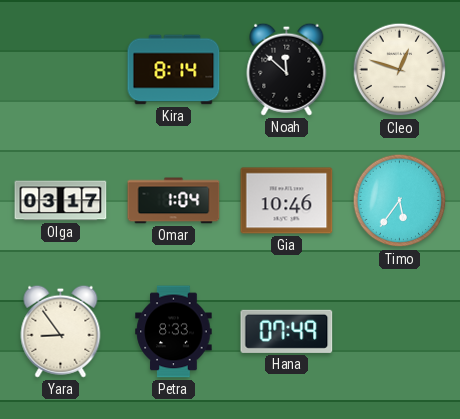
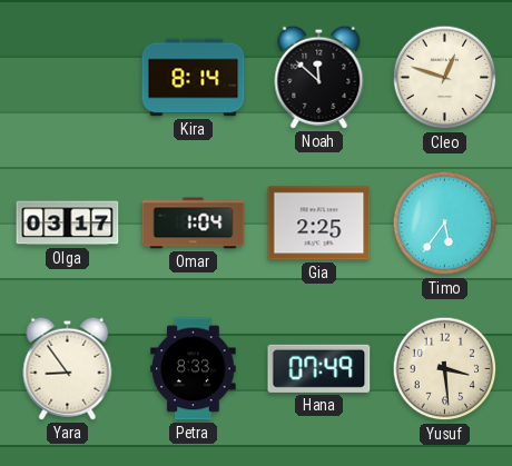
Gia: 10:46 -> 2:25
Yusuf: none -> 3:29
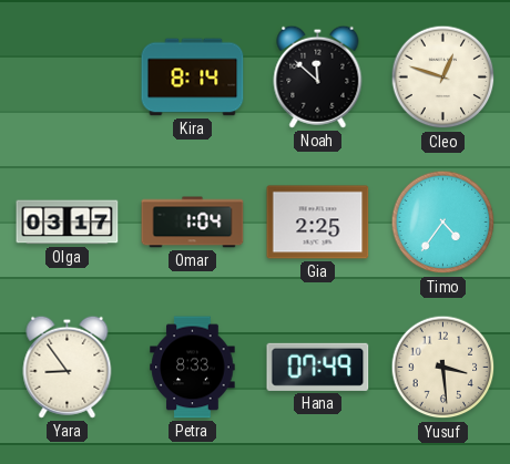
Timo: 5:36 -> 4:36
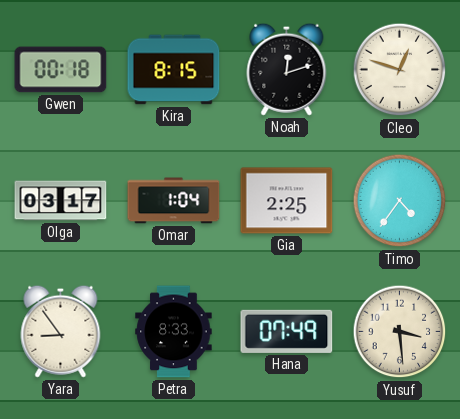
Gwen: none -> 00:18
Kira: 8:14 -> 8:15
Noah: 11:52 -> 12:12
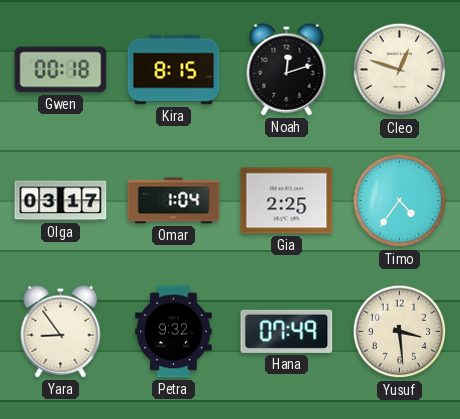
Petra: 8:33 -> 9:32
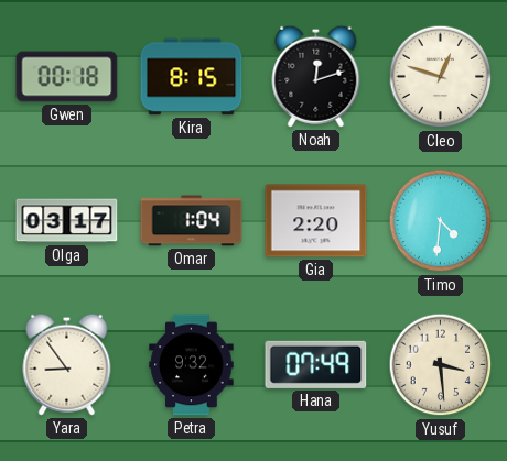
Gia: 2:25 -> 2:20
Timo: 4:36 -> 4:31
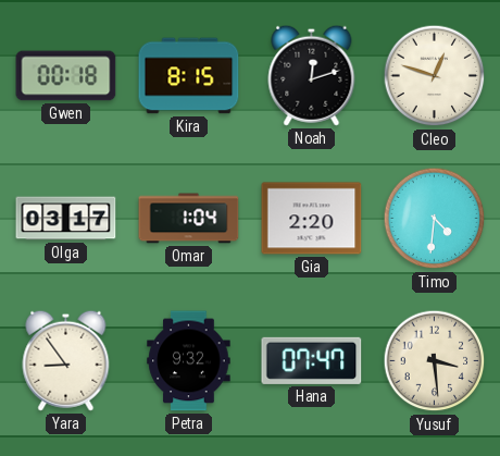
Hana: 07:49 -> 07:47
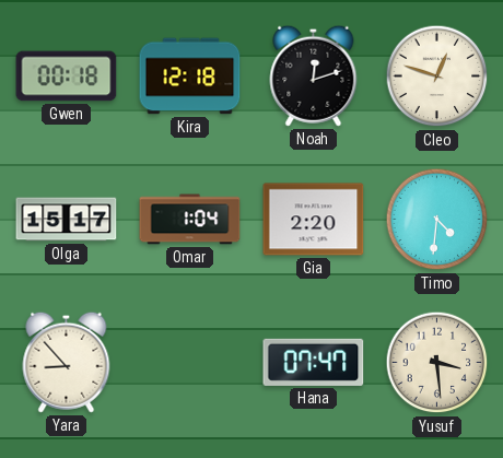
Kira: 8:15 -> 12:18
Olga: 03:17 -> 15:17
Yara: 8:54 -> 8:53
Petra: 9:32 -> none
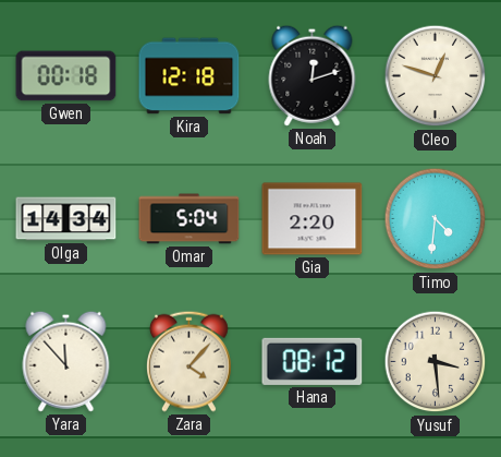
Olga: 15:17 -> 14:34
Omar: 1:04 -> 5:04
Yara: 8:53 -> 11:53
Zara: none -> 4:07
Hana: 07:47 -> 08:12
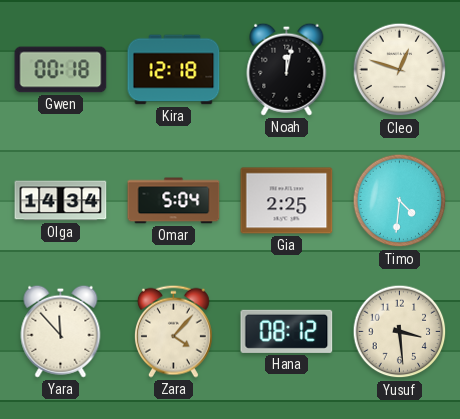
Noah: 12:12 -> 12:02
Gia: 2:20 -> 2:25
